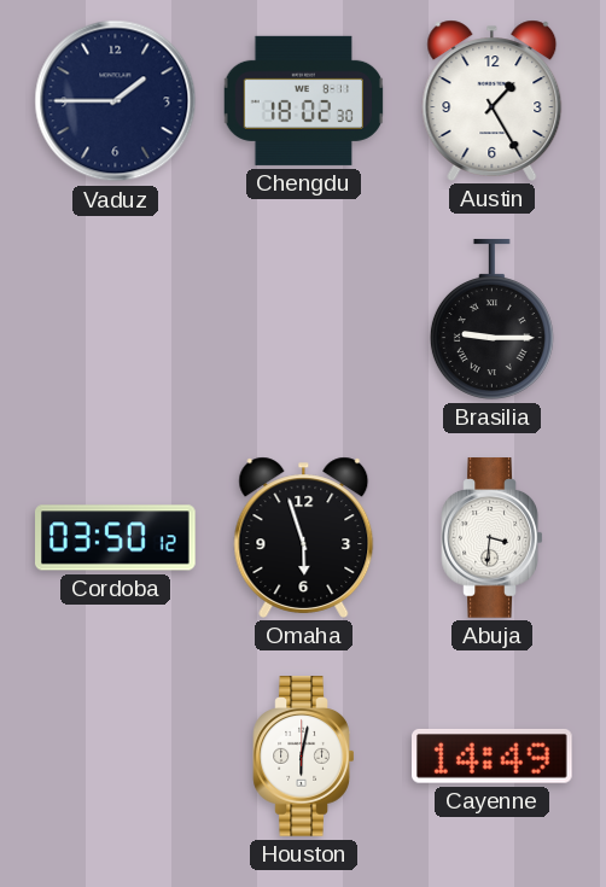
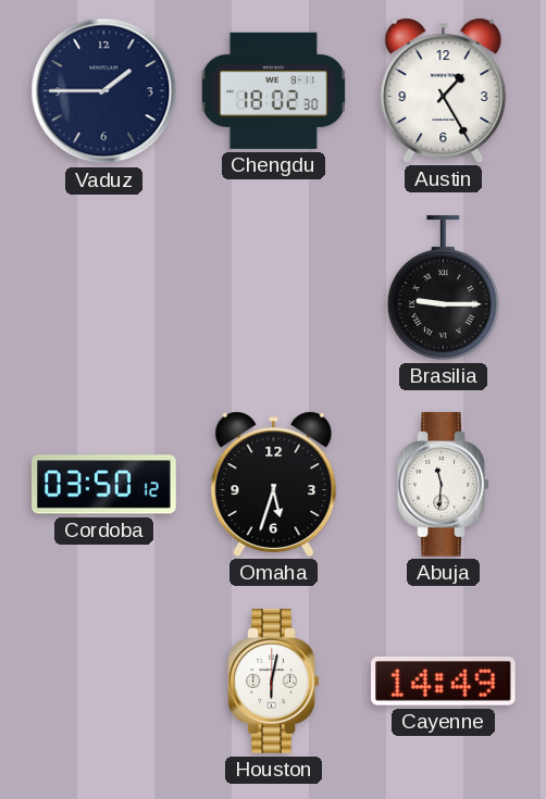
Omaha: 5:57 -> 5:33
Abuja: 3:31 -> 11:31
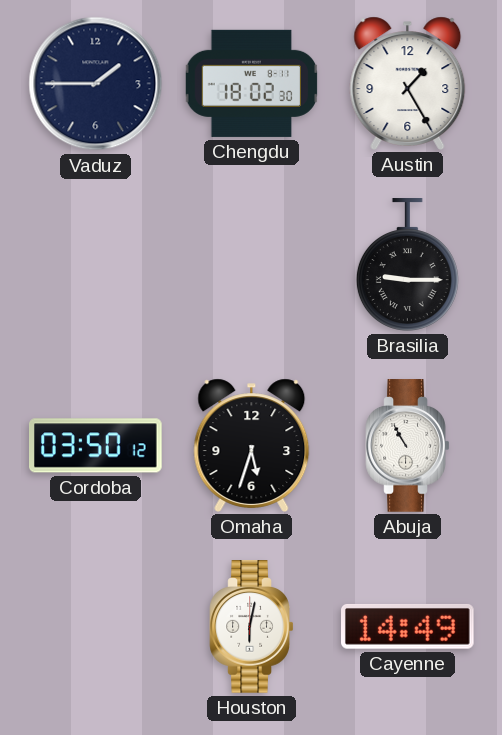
Abuja: 11:31 -> 10:55
